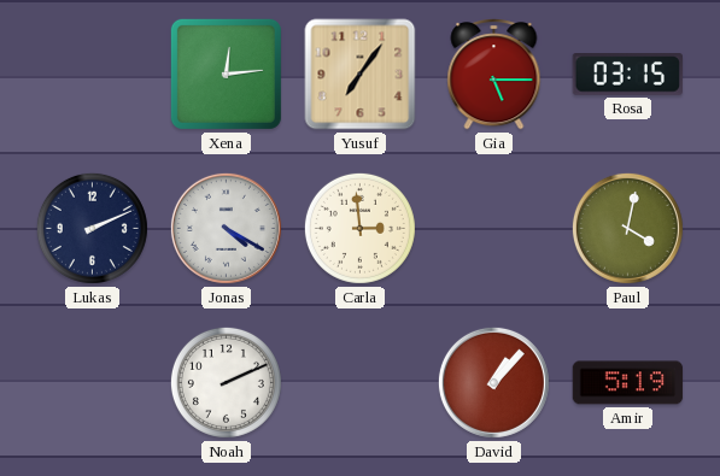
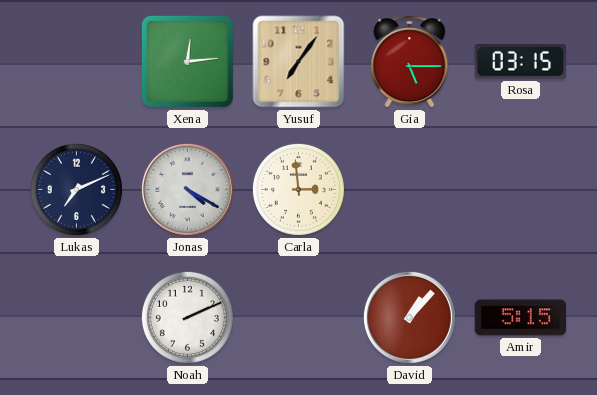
Lukas: 2:11 -> 7:11
Paul: 4:02 -> none
Amir: 5:19 -> 5:15
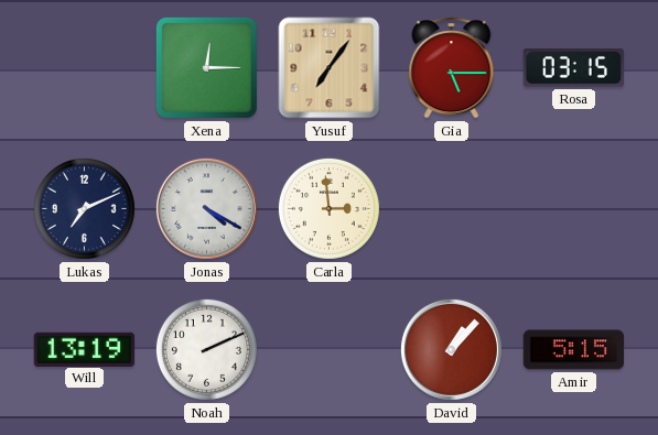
Xena: 12:14 -> 12:15
Will: none -> 13:19
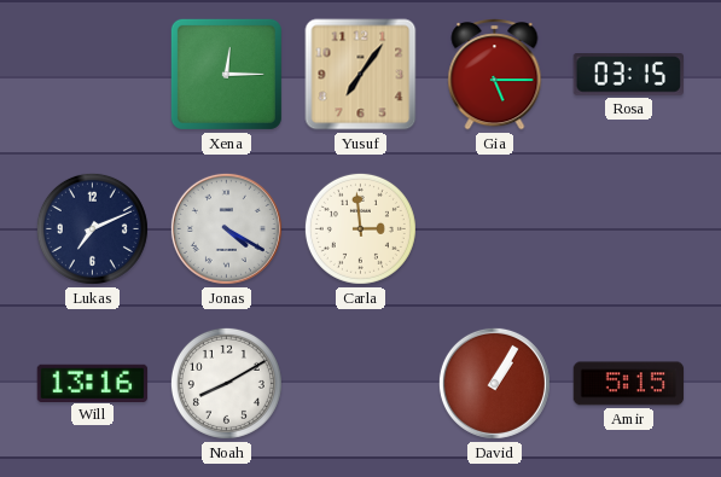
Will: 13:19 -> 13:16
Noah: 2:11 -> 8:10
David: 1:07 -> 1:05
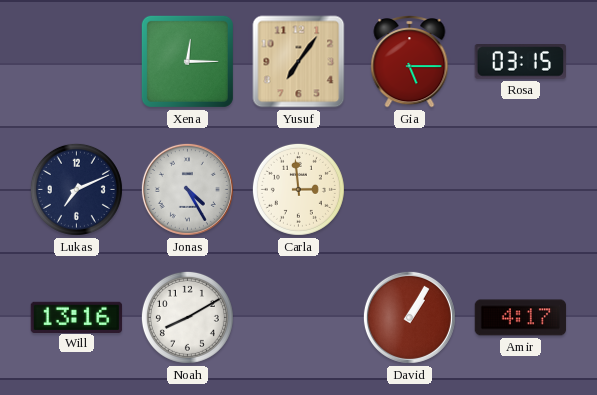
Jonas: 4:20 -> 4:25
Amir: 5:15 -> 4:17
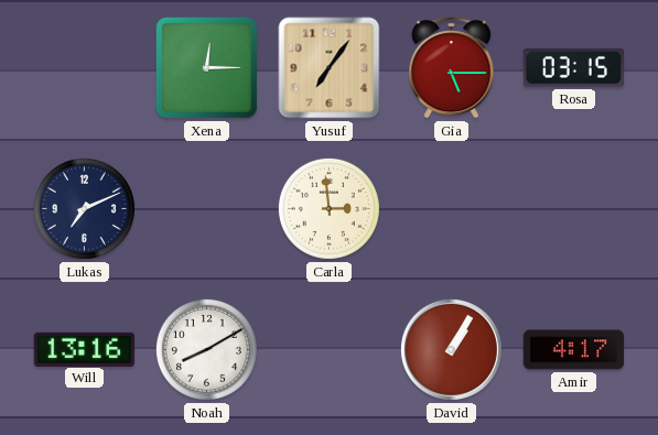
Jonas: 4:25 -> none
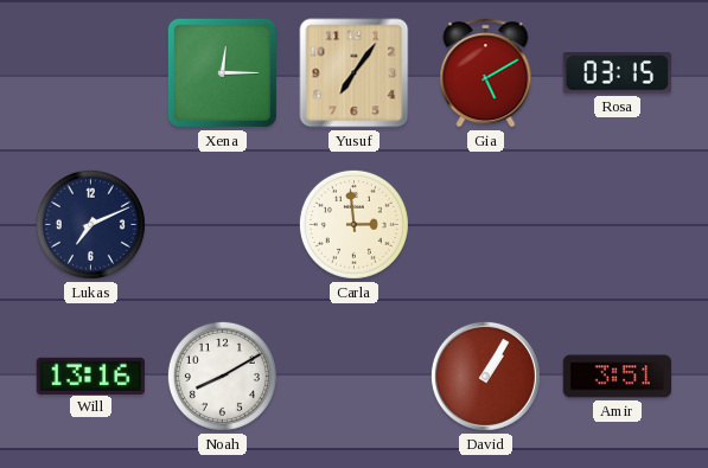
Gia: 5:15 -> 5:10
Amir: 4:17 -> 3:51
